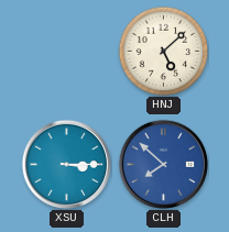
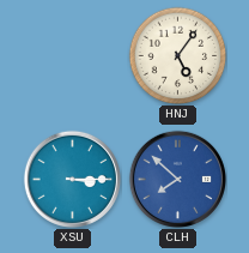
HNJ: 5:08 -> 5:06
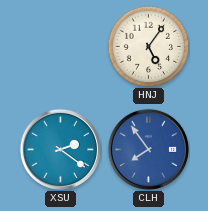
XSU: 3:15 -> 2:21
CLH: 7:52 -> 7:54
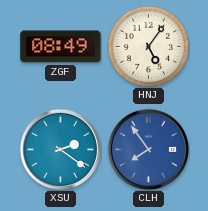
ZGF: none -> 08:49
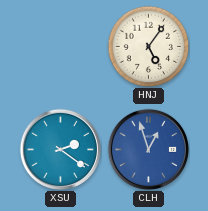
ZGF: 08:49 -> none
CLH: 7:54 -> 12:57
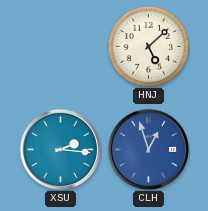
HNJ: 5:06 -> 5:08
XSU: 2:21 -> 2:16
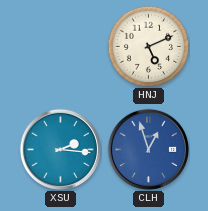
HNJ: 5:08 -> 5:11
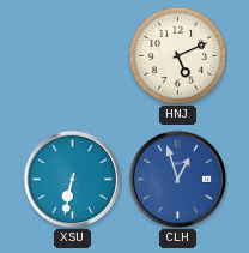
XSU: 2:16 -> 6:32
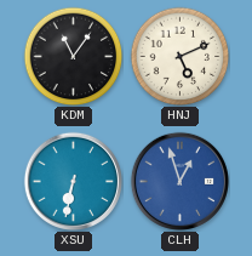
KDM: none -> 11:06
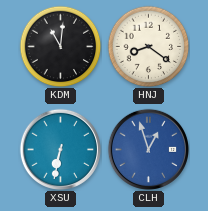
KDM: 11:06 -> 11:01
HNJ: 5:11 -> 8:21
